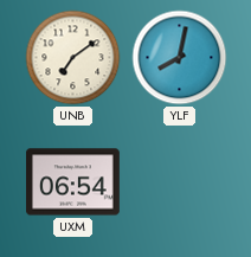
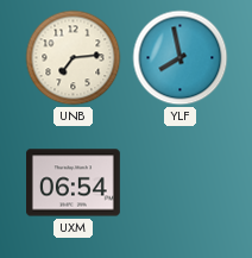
UNB: 7:09 -> 7:14
YLF: 8:02 -> 7:58
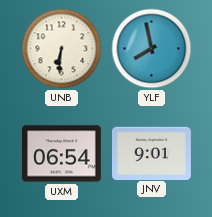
UNB: 7:14 -> 6:31
JNV: none -> 9:01
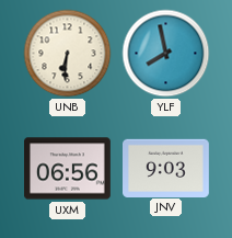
UXM: 06:54 -> 06:56
JNV: 9:01 -> 9:03
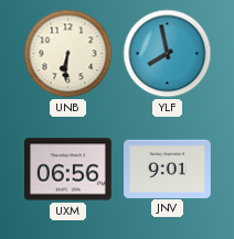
JNV: 9:03 -> 9:01
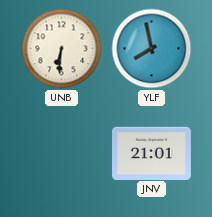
UXM: 06:56 -> none
JNV: 9:01 -> 21:01
